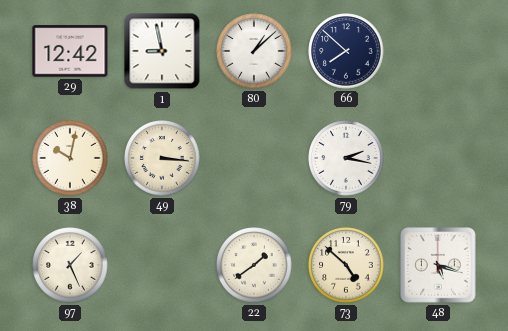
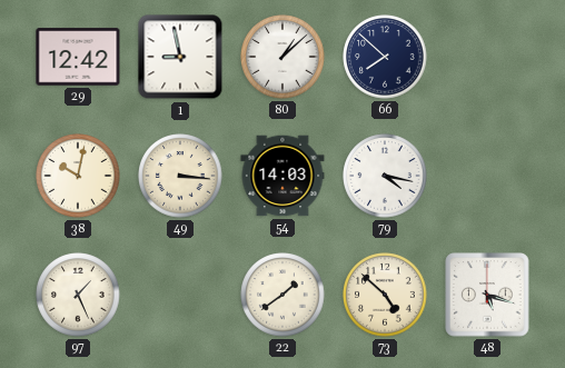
54: none -> 14:03
79: 2:17 -> 4:17
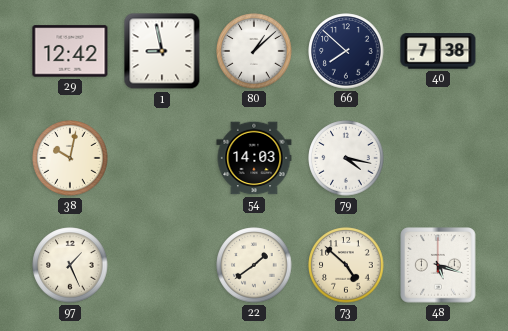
40: none -> 7:38
49: 3:16 -> none
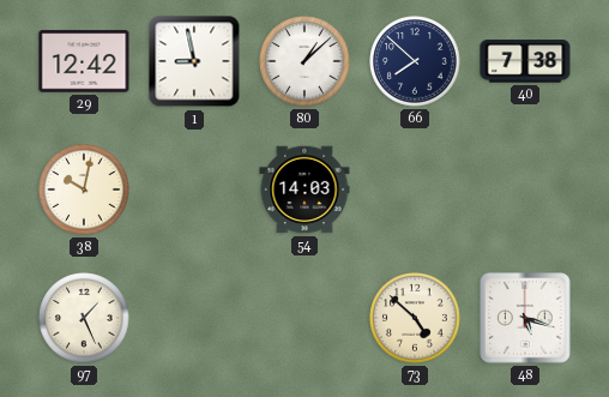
79: 4:17 -> none
22: 1:39 -> none
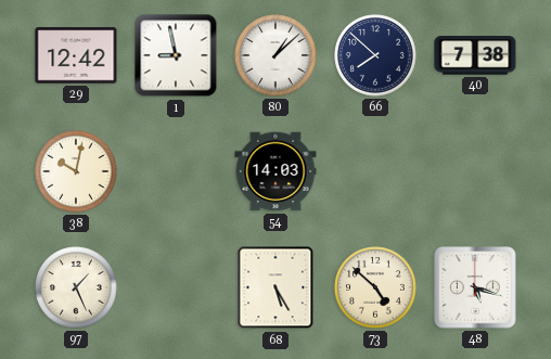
68: none -> 5:25
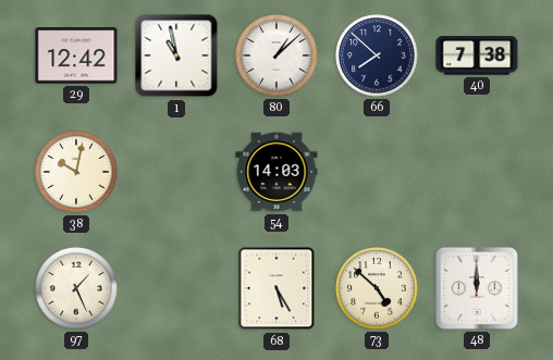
1: 8:58 -> 10:58
48: 5:18 -> 12:00
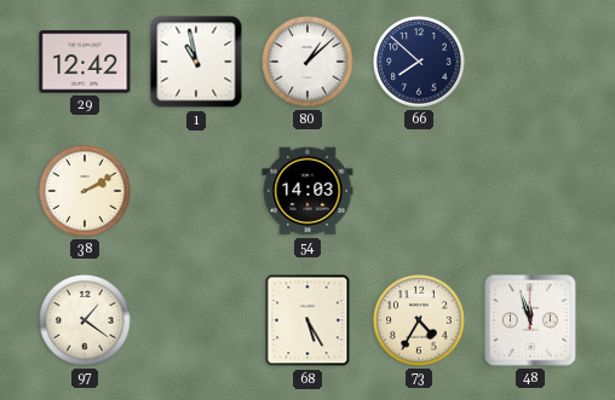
40: 7:38 -> none
38: 10:02 -> 2:10
97: 1:26 -> 1:21
73: 4:52 -> 4:35
48: 12:00 -> 11:57
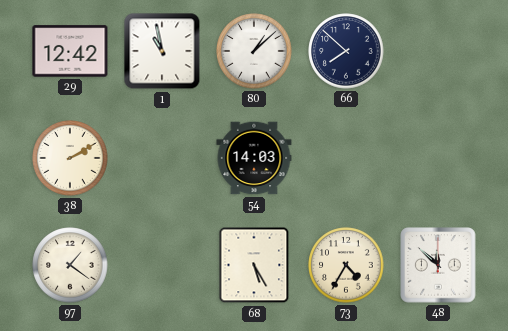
48: 11:57 -> 11:52
